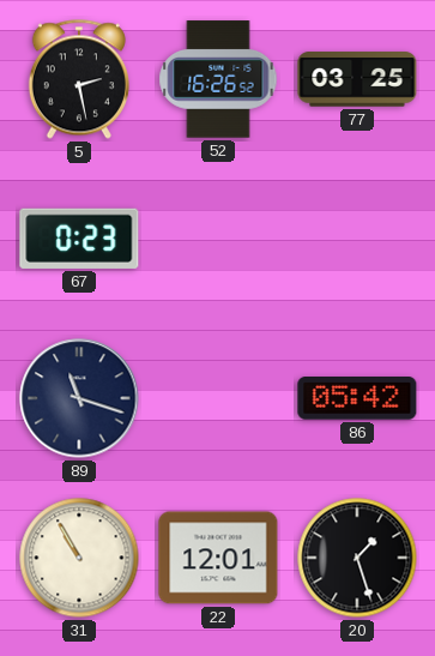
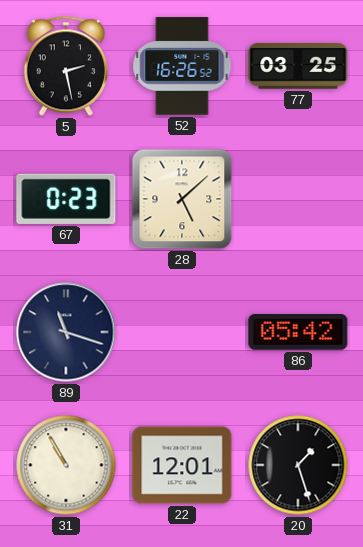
28: none -> 5:08
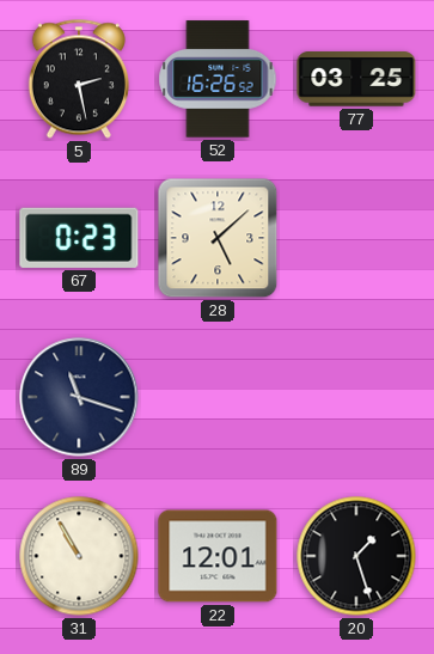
86: 05:42 -> none
